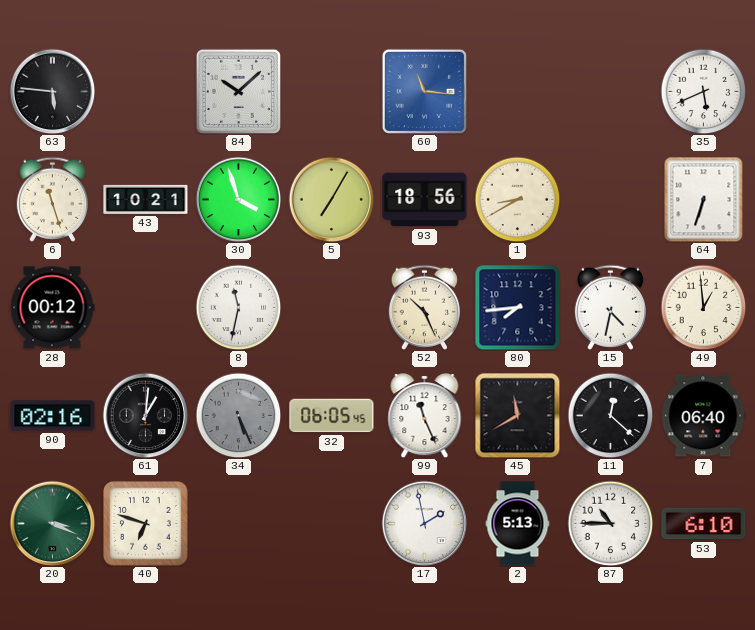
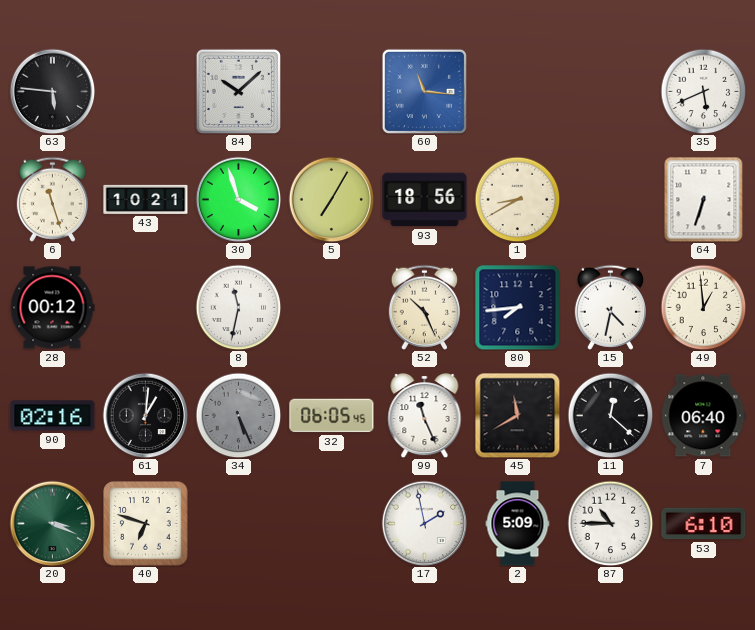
2: 5:13 -> 5:09
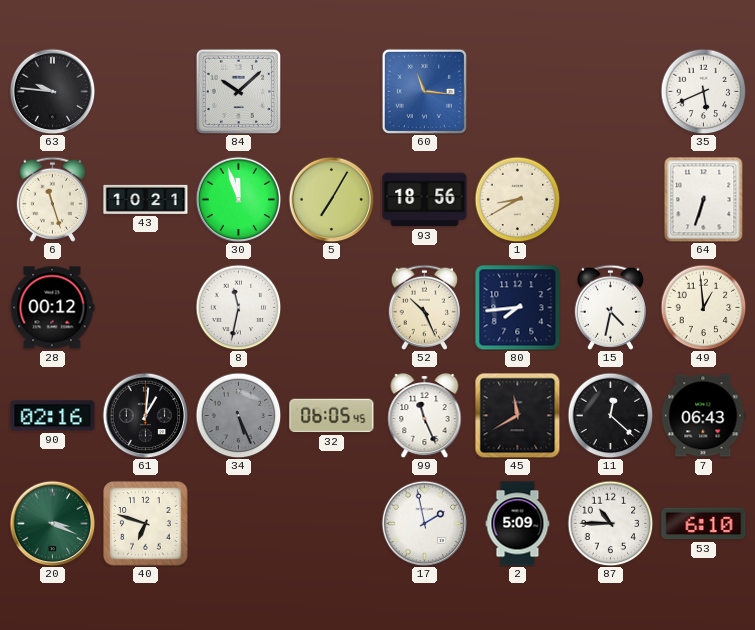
63: 5:46 -> 9:46
30: 3:57 -> 11:57
7: 06:40 -> 06:43
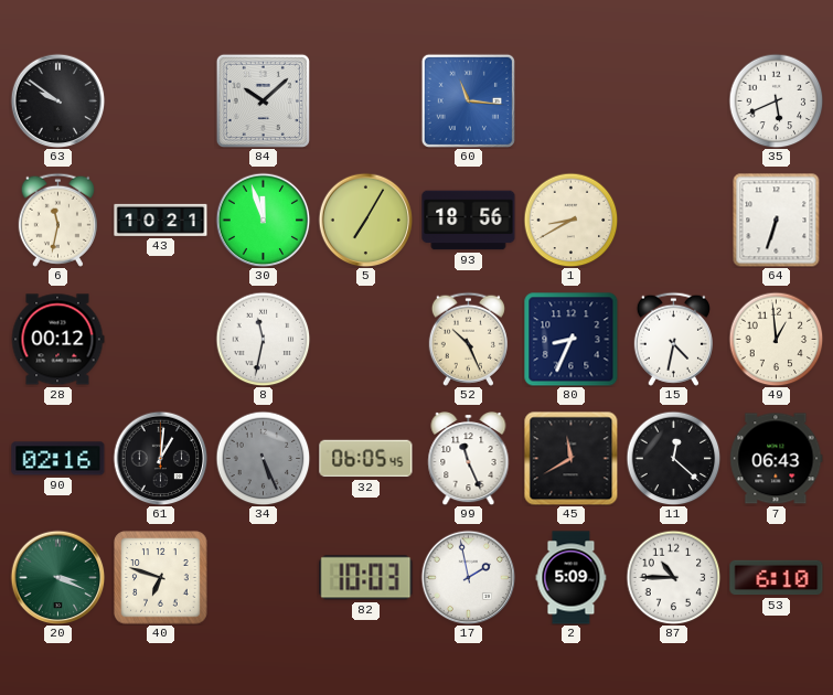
63: 9:46 -> 9:51
6: 11:27 -> 11:32
80: 7:44 -> 8:34
82: none -> 10:03
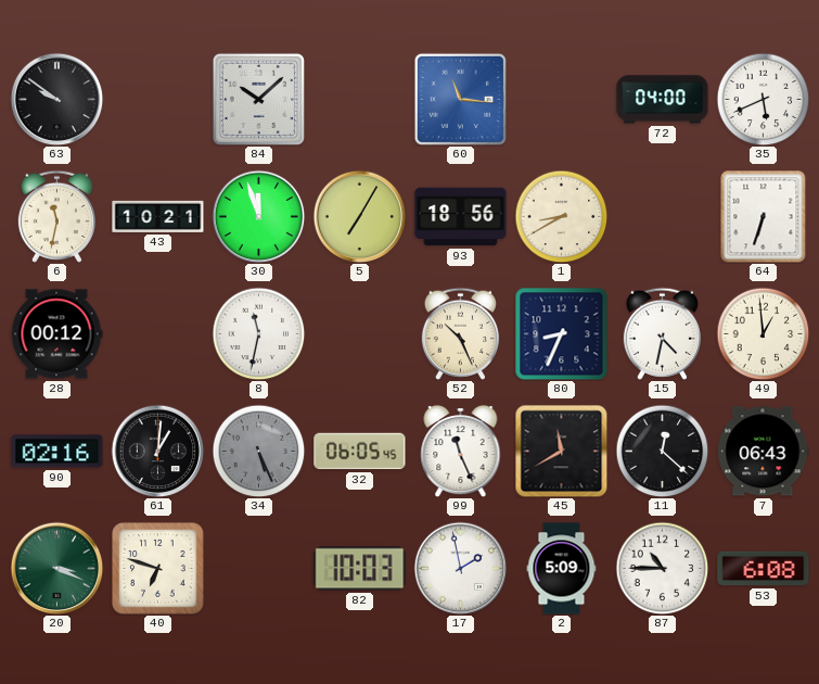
72: none -> 04:00
53: 6:10 -> 6:08
